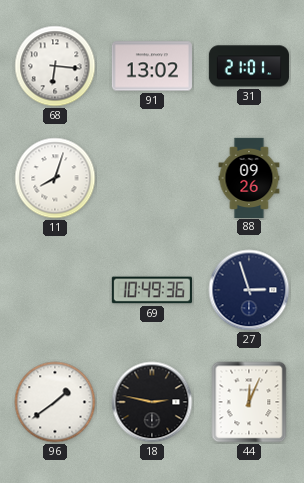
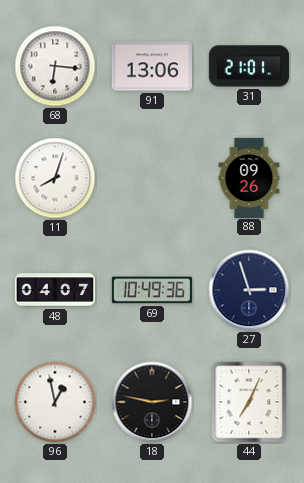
91: 13:02 -> 13:06
48: none -> 04:07
96: 1:39 -> 12:58
44: 12:04 -> 7:04
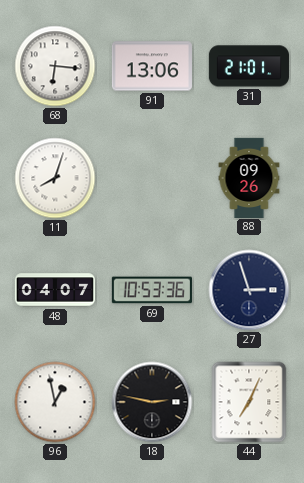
69: 10:49 -> 10:53
